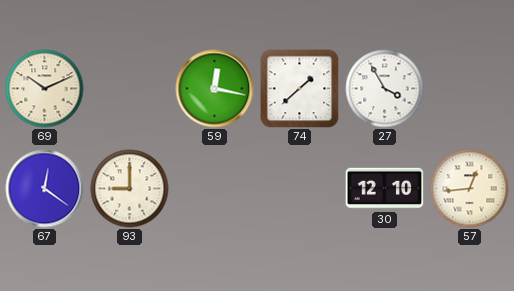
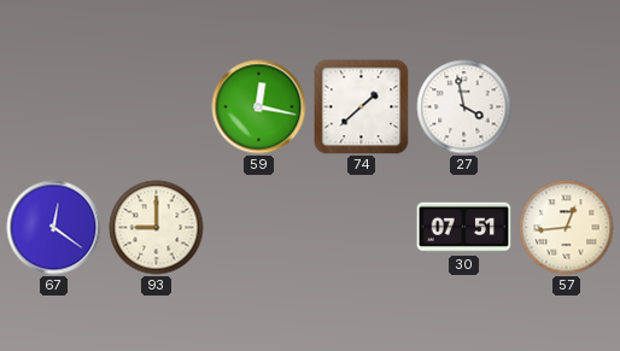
69: 10:11 -> none
27: 3:55 -> 3:58
30: 12:10 -> 07:51
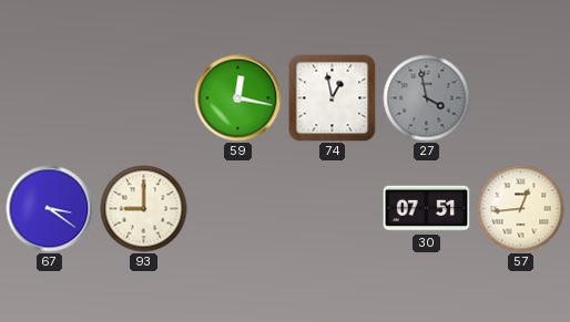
74: 1:38 -> 12:58
27 dial: white -> grey
67: 12:21 -> 3:21
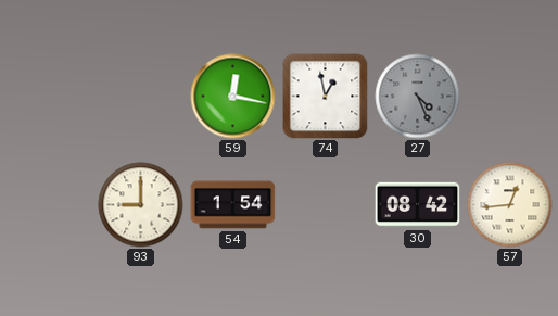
27: 3:58 -> 4:26
67: 3:21 -> none
54: none -> 1:54
30: 07:51 -> 08:42
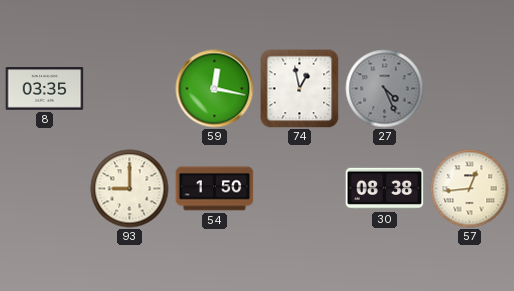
8: none -> 03:35
54: 1:54 -> 1:50
30: 08:42 -> 08:38
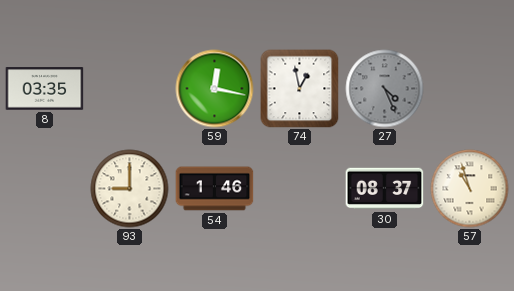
54: 1:50 -> 1:46
30: 08:38 -> 08:37
57: 12:44 -> 10:57
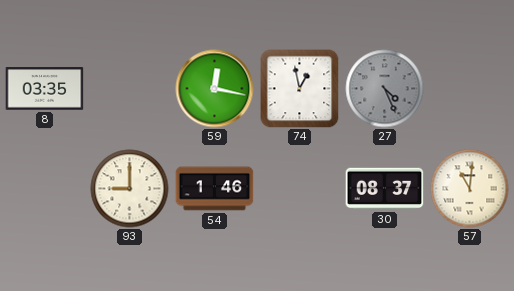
57: 10:57 -> 11:01
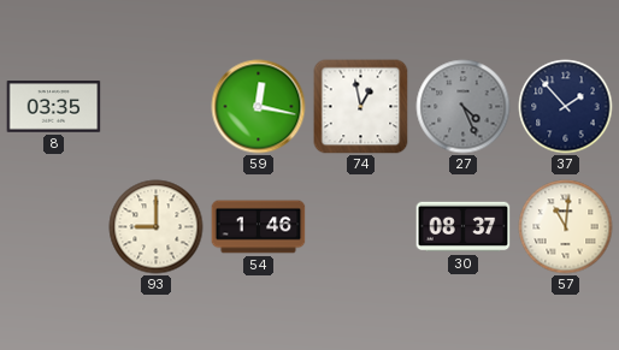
37: none -> 1:53
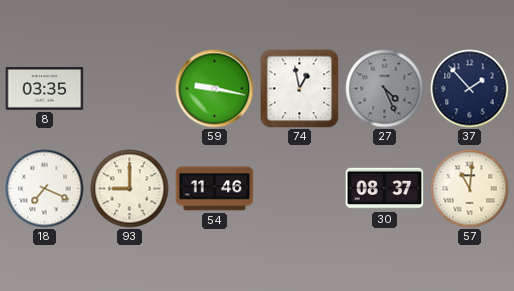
59: 12:17 -> 9:17
18: none -> 7:19
54: 1:46 -> 11:46
